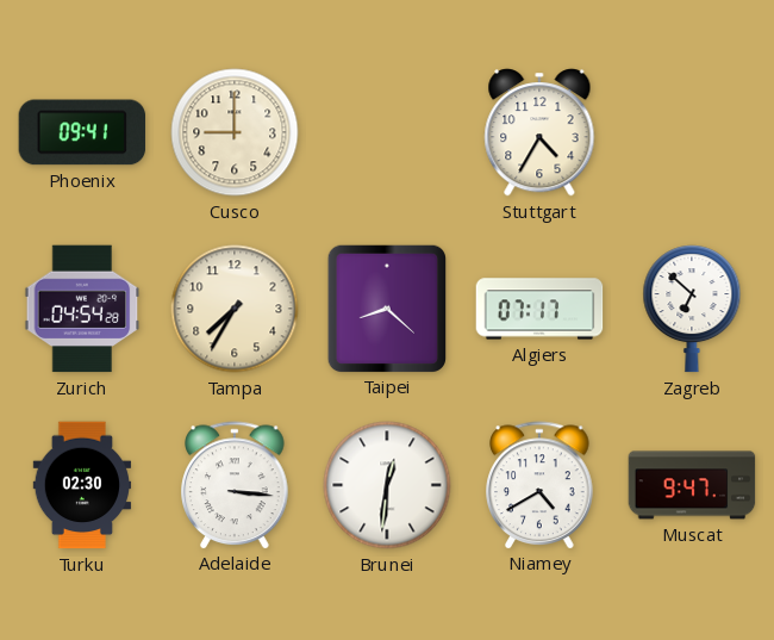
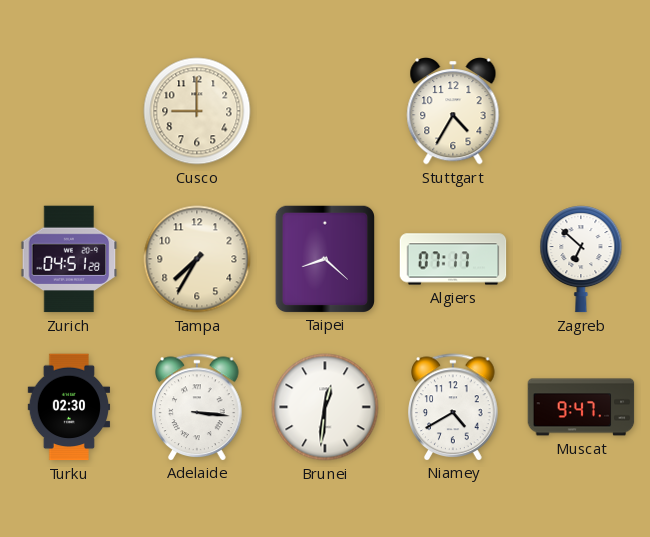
Phoenix: 09:41 -> none
Zurich: 04:54 -> 04:51
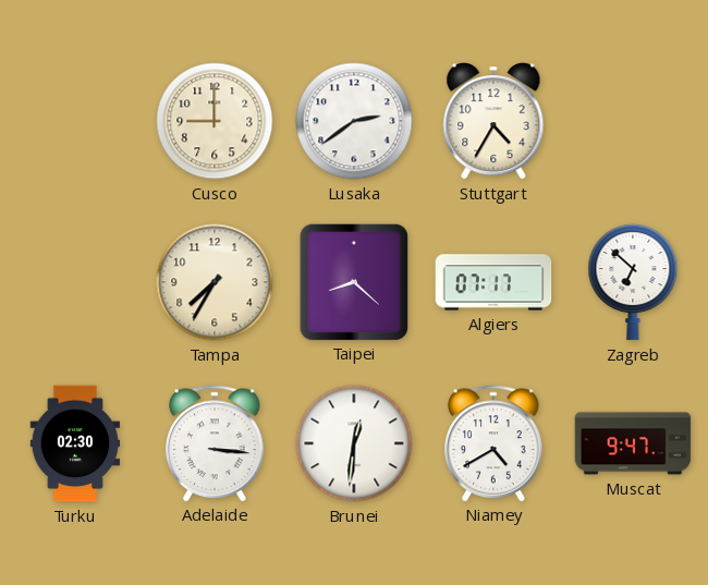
Lusaka: none -> 2:39
Zurich: 04:51 -> none
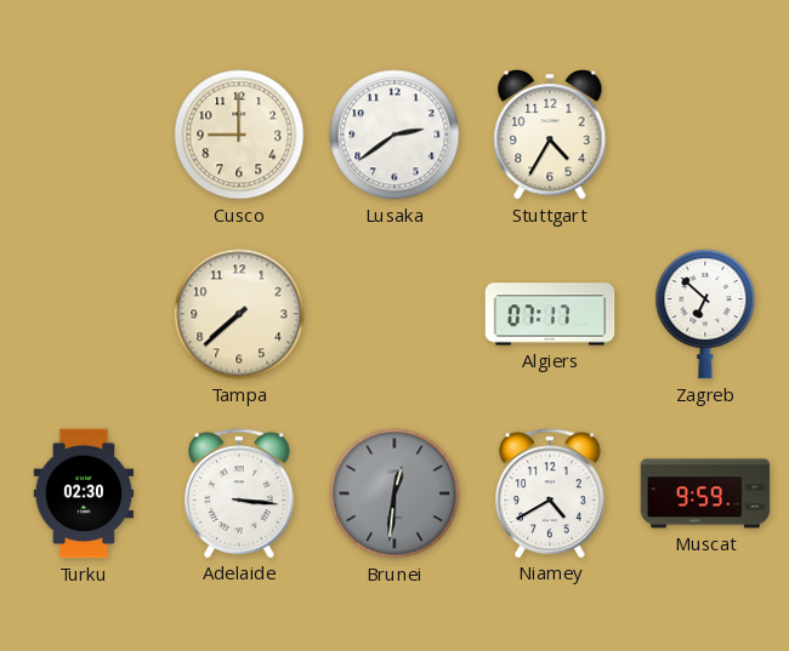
Tampa: 7:35 -> 7:38
Taipei: 8:22 -> none
Brunei dial: white -> grey
Muscat: 9:47 -> 9:59
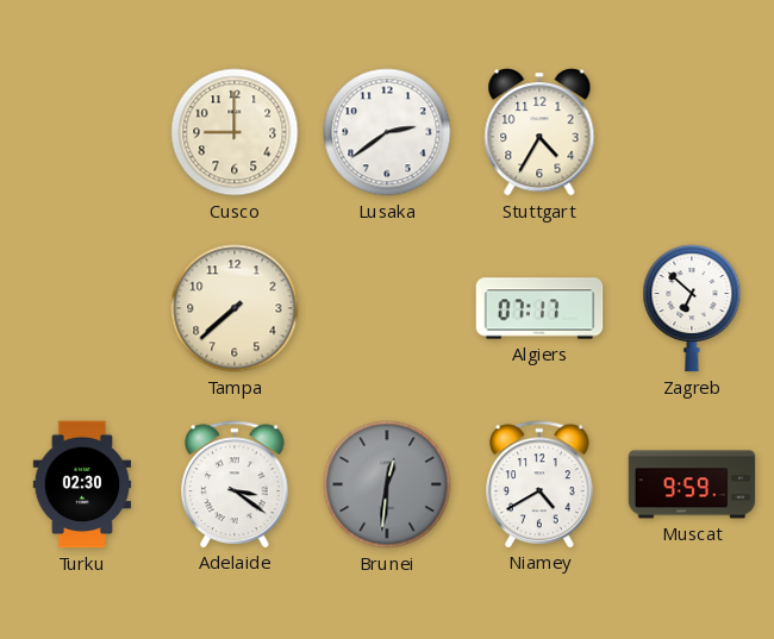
Adelaide: 3:16 -> 3:21
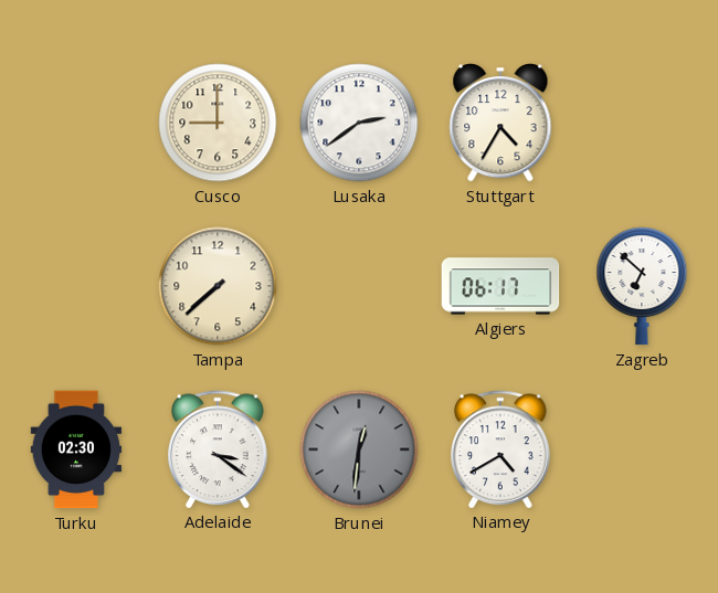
Algiers: 07:17 -> 06:17
Muscat: 9:59 -> none
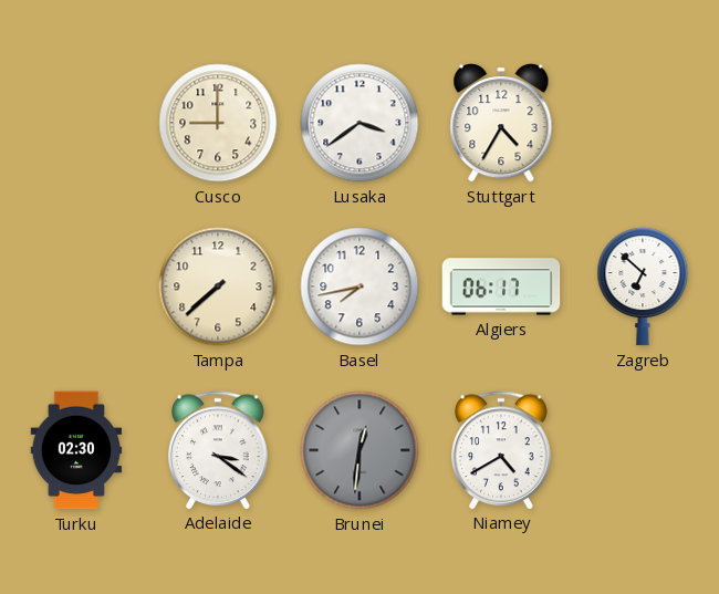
Lusaka: 2:39 -> 3:39
Basel: none -> 7:43
